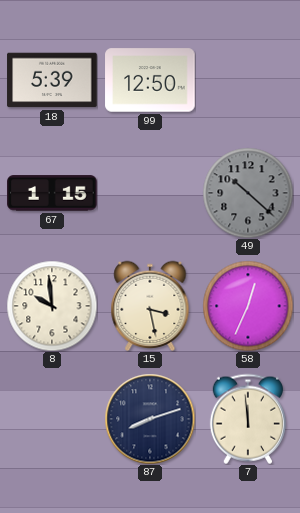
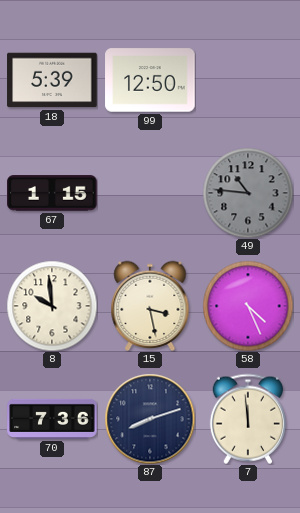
49: 10:22 -> 10:46
58: 12:34 -> 4:26
70: none -> 7:36
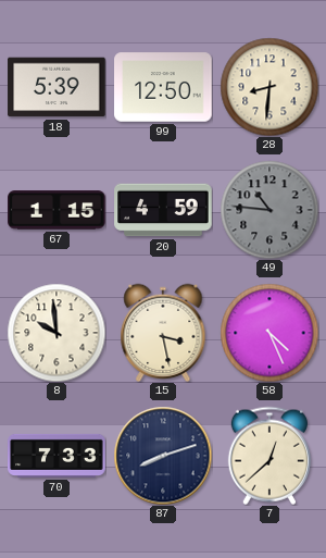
28: none -> 8:31
20: none -> 4:59
70: 7:36 -> 7:33
7: 11:59 -> 12:38
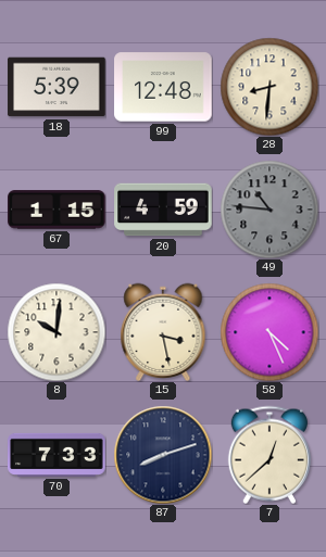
99: 12:50 -> 12:48
8: 9:59 -> 10:01
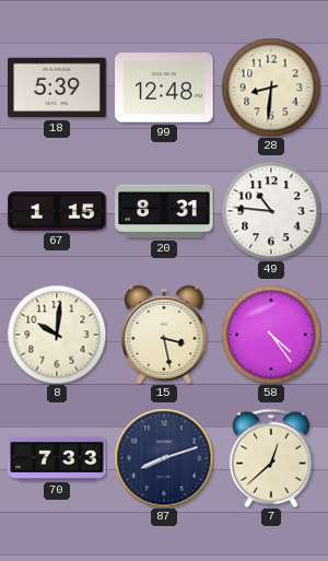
20: 4:59 -> 8:31
49 dial: grey -> white
58: 4:26 -> 4:24
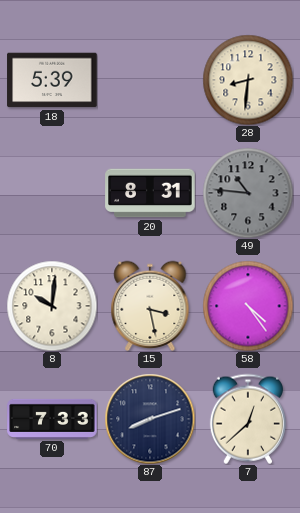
99: 12:48 -> none
67: 1:15 -> none
49 dial: white -> grey
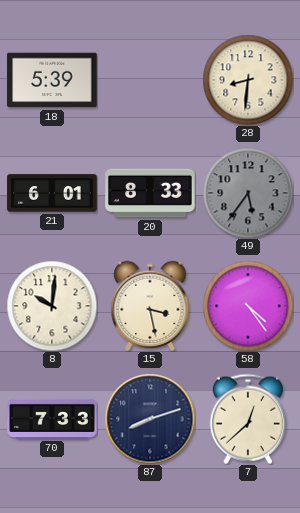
21: none -> 6:01
20: 8:31 -> 8:33
49: 10:46 -> 5:36
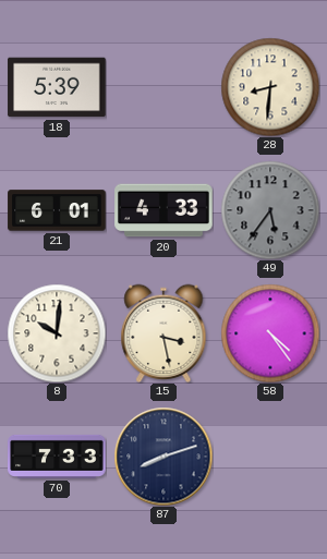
20: 8:33 -> 4:33
7: 12:38 -> none
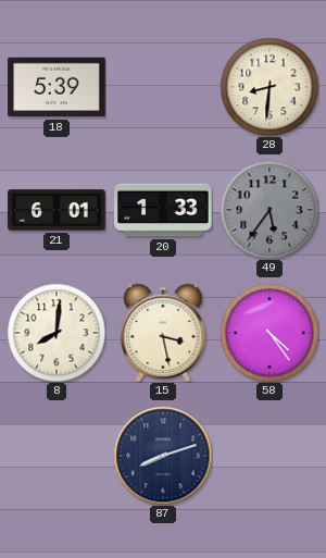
20: 4:33 -> 1:33
8: 10:01 -> 8:01
70: 7:33 -> none
